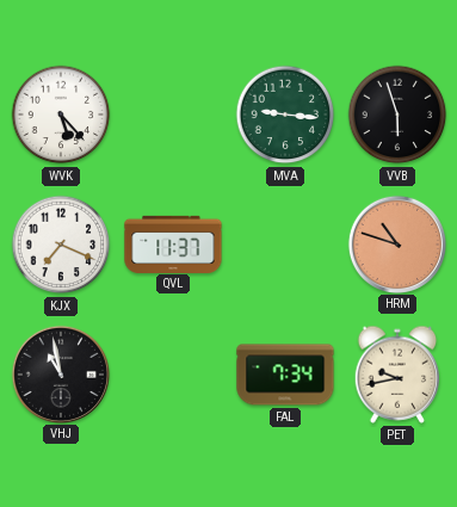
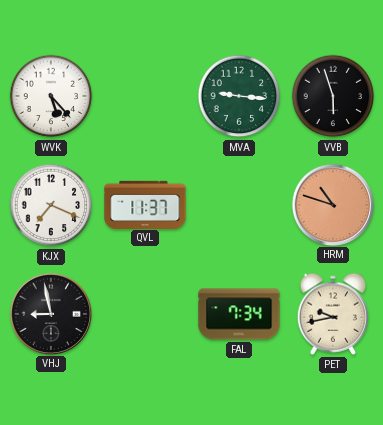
VHJ: 10:58 -> 8:58
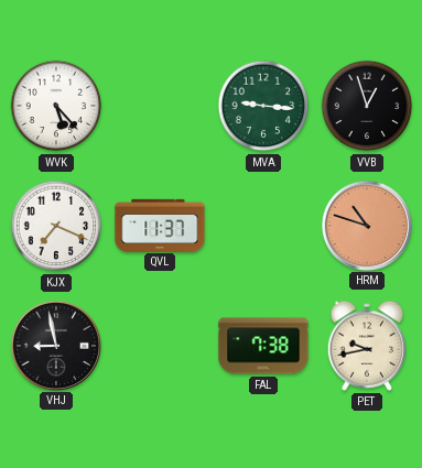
VVB: 5:57 -> 12:57
FAL: 7:34 -> 7:38
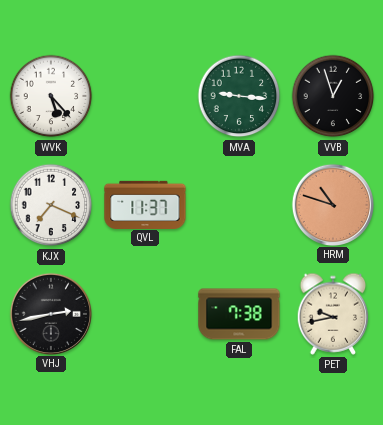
VHJ: 8:58 -> 2:43
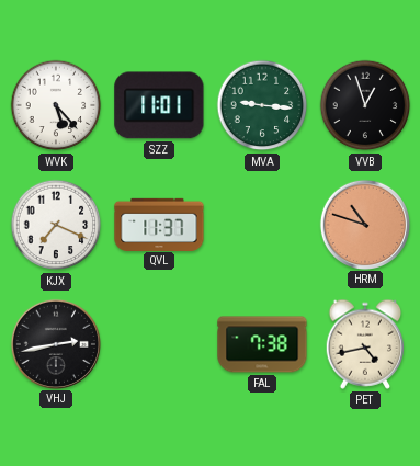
SZZ: none -> 11:01
PET: 9:43 -> 4:43
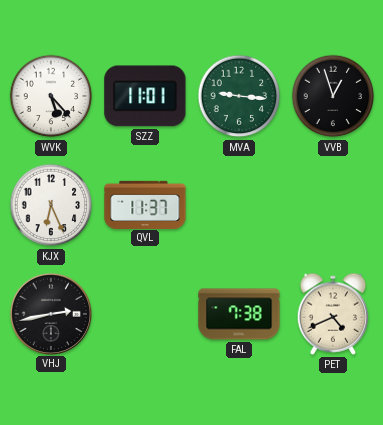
KJX: 7:19 -> 6:26
HRM: 10:48 -> none
PET: 4:43 -> 4:41
